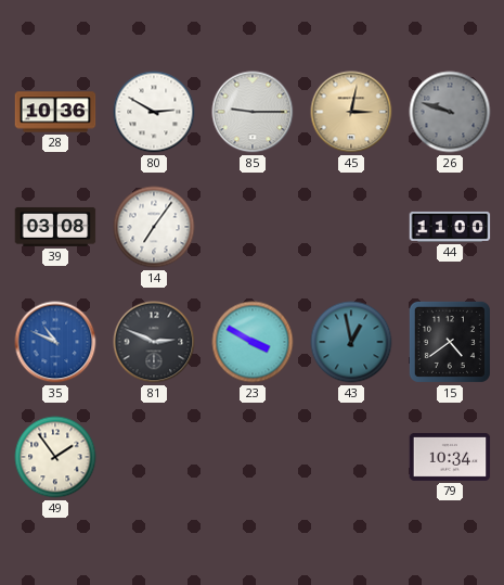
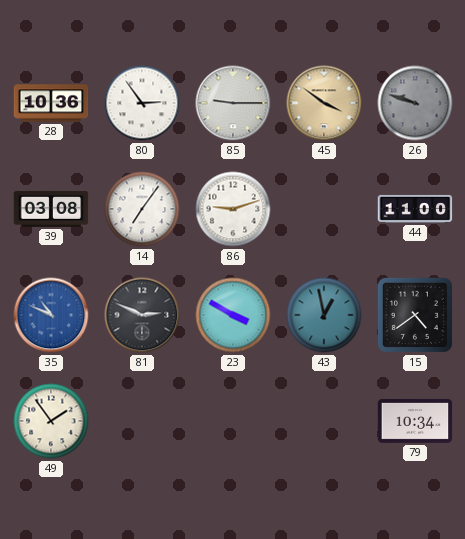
80: 2:50 -> 2:54
45: 3:02 -> 3:51
86: none -> 9:12
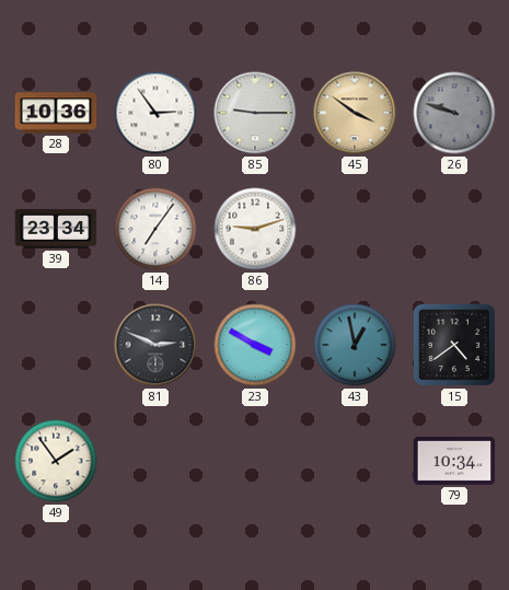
39: 03:08 -> 23:34
44: 11:00 -> none
35: 10:49 -> none
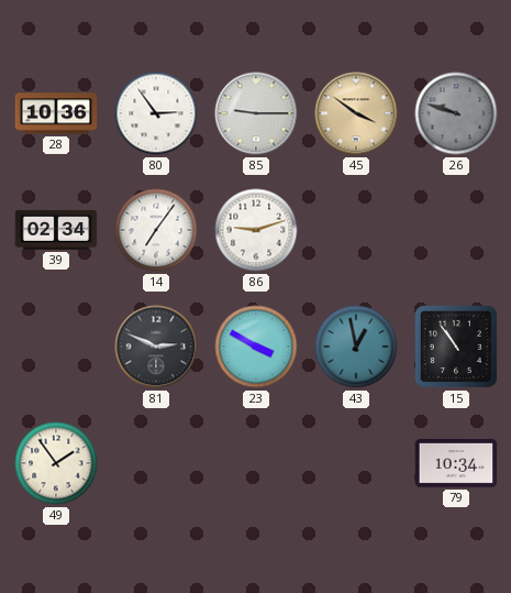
39: 23:34 -> 02:34
15: 4:39 -> 10:54
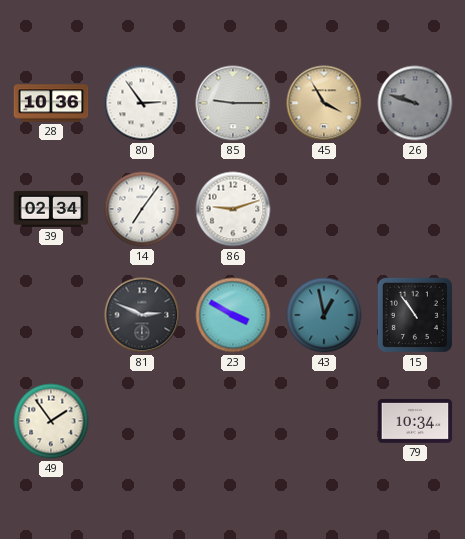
45: 3:51 -> 3:55
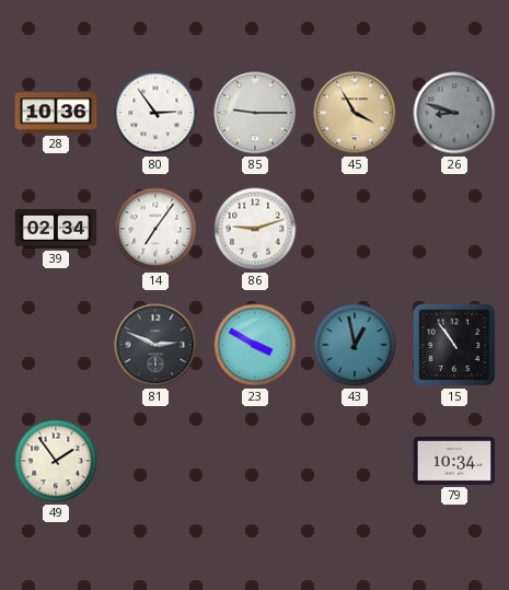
26: 9:48 -> 8:48
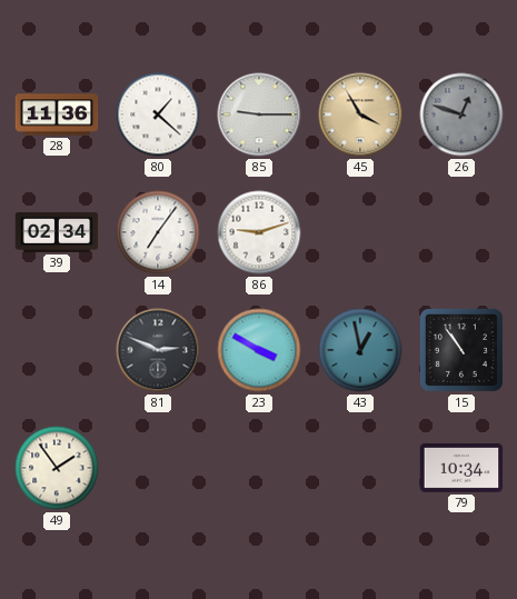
28: 10:36 -> 11:36
80: 2:54 -> 1:22
26: 8:48 -> 12:48
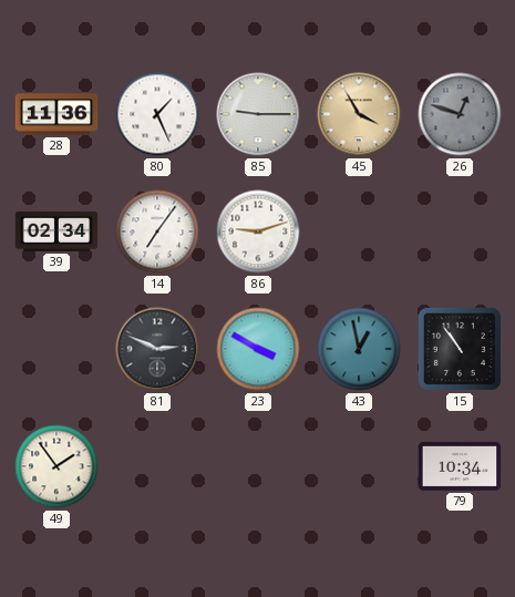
80: 1:22 -> 1:26
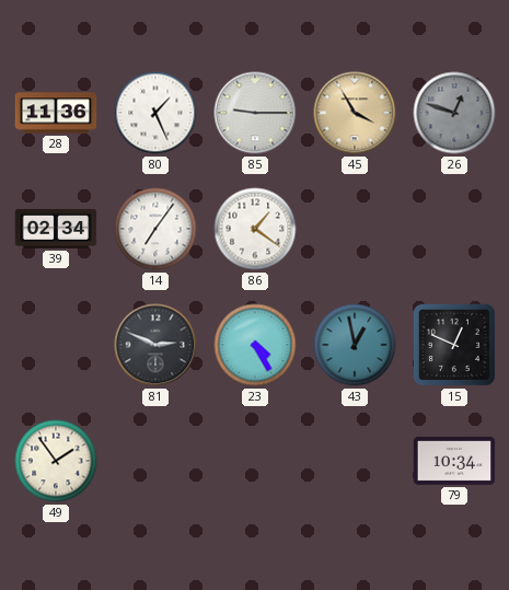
86: 9:12 -> 1:21
23: 3:50 -> 4:25
15: 10:54 -> 12:49
